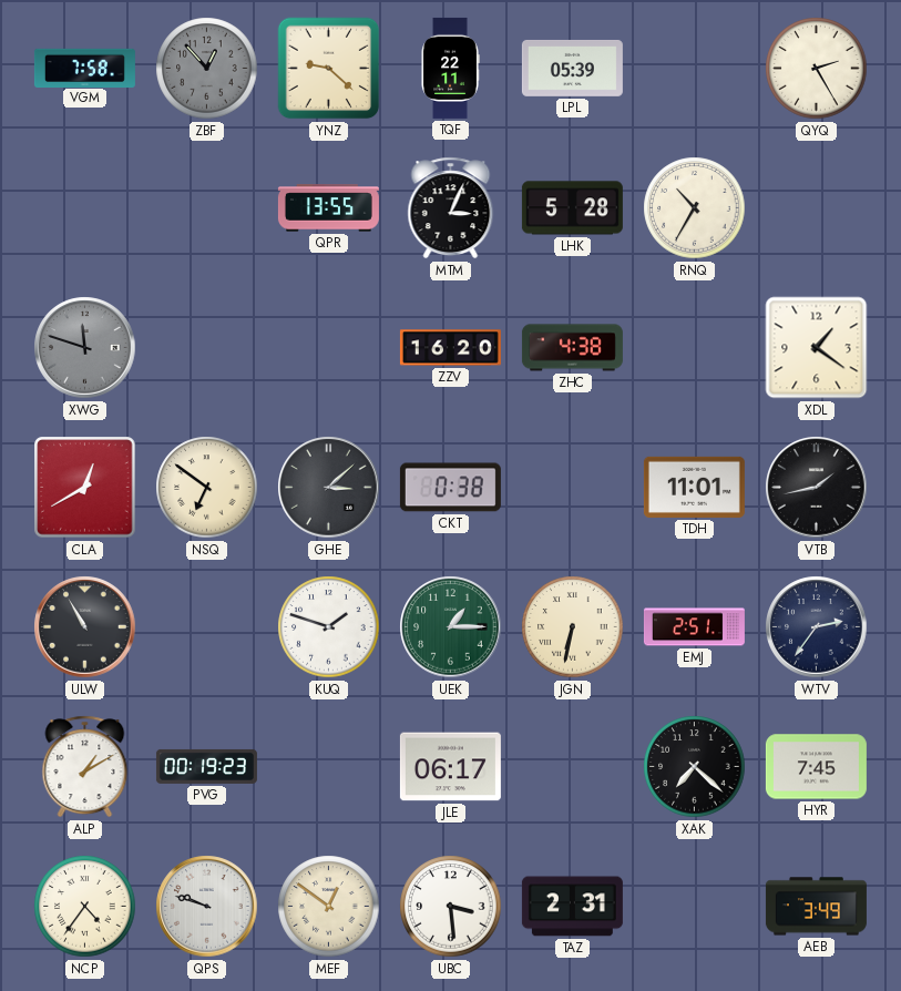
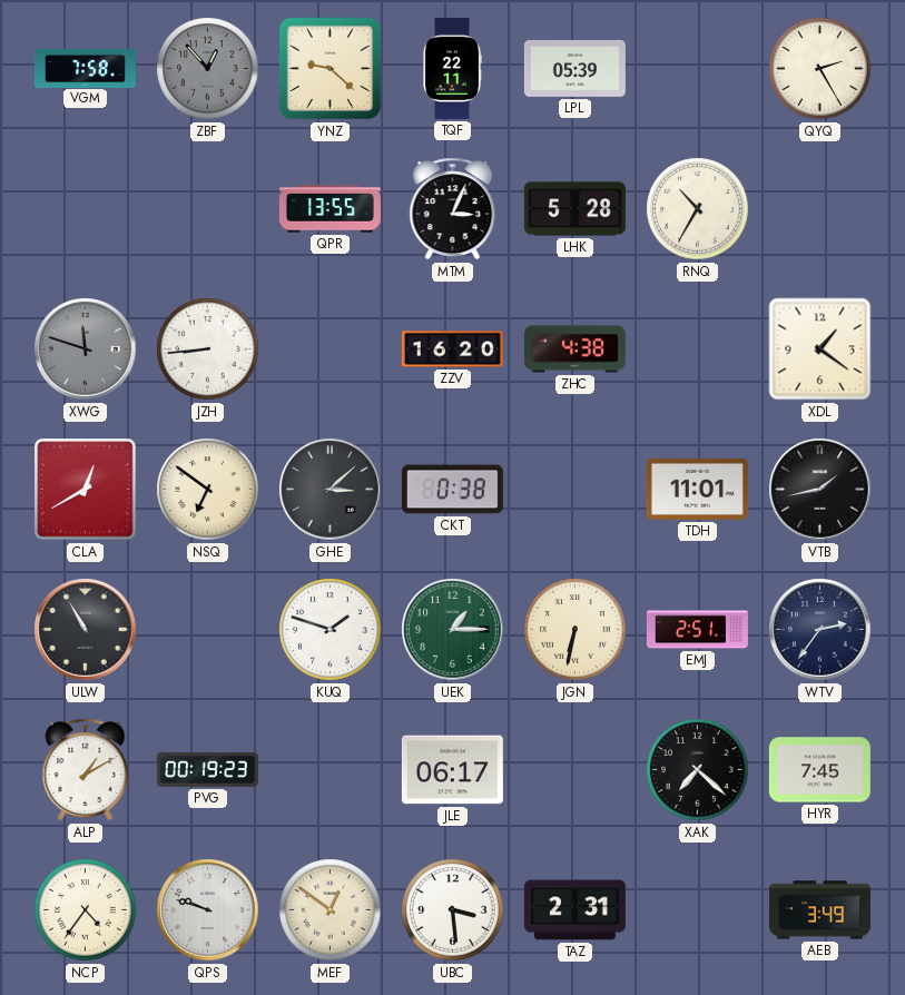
JZH: none -> 8:44
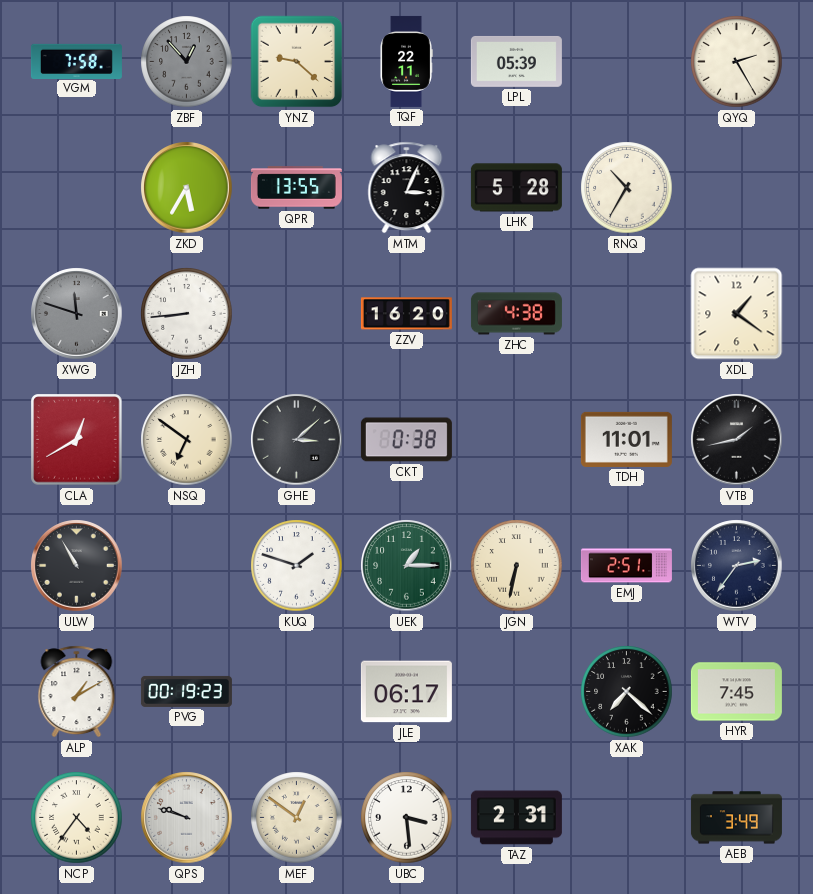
ZKD: none -> 5:35
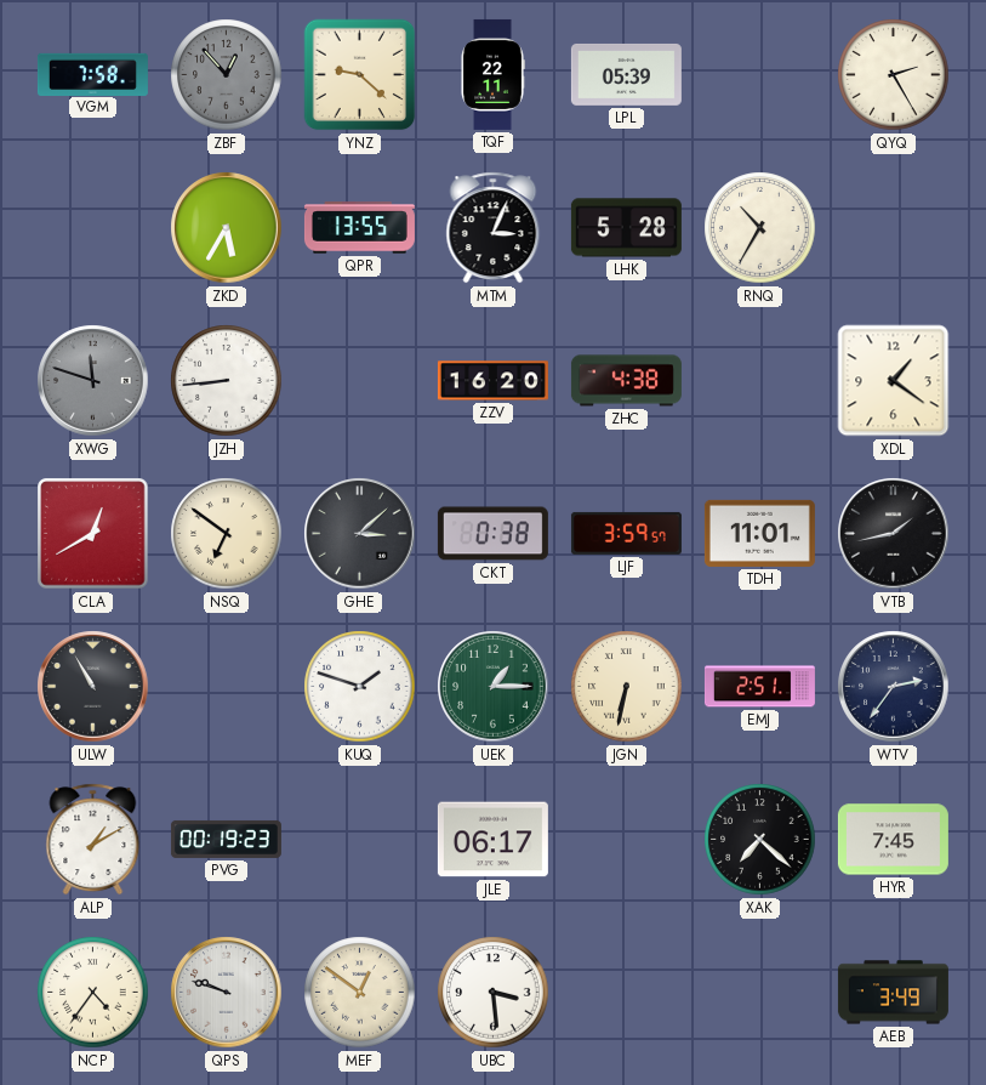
LJF: none -> 3:59
TAZ: 2:31 -> none
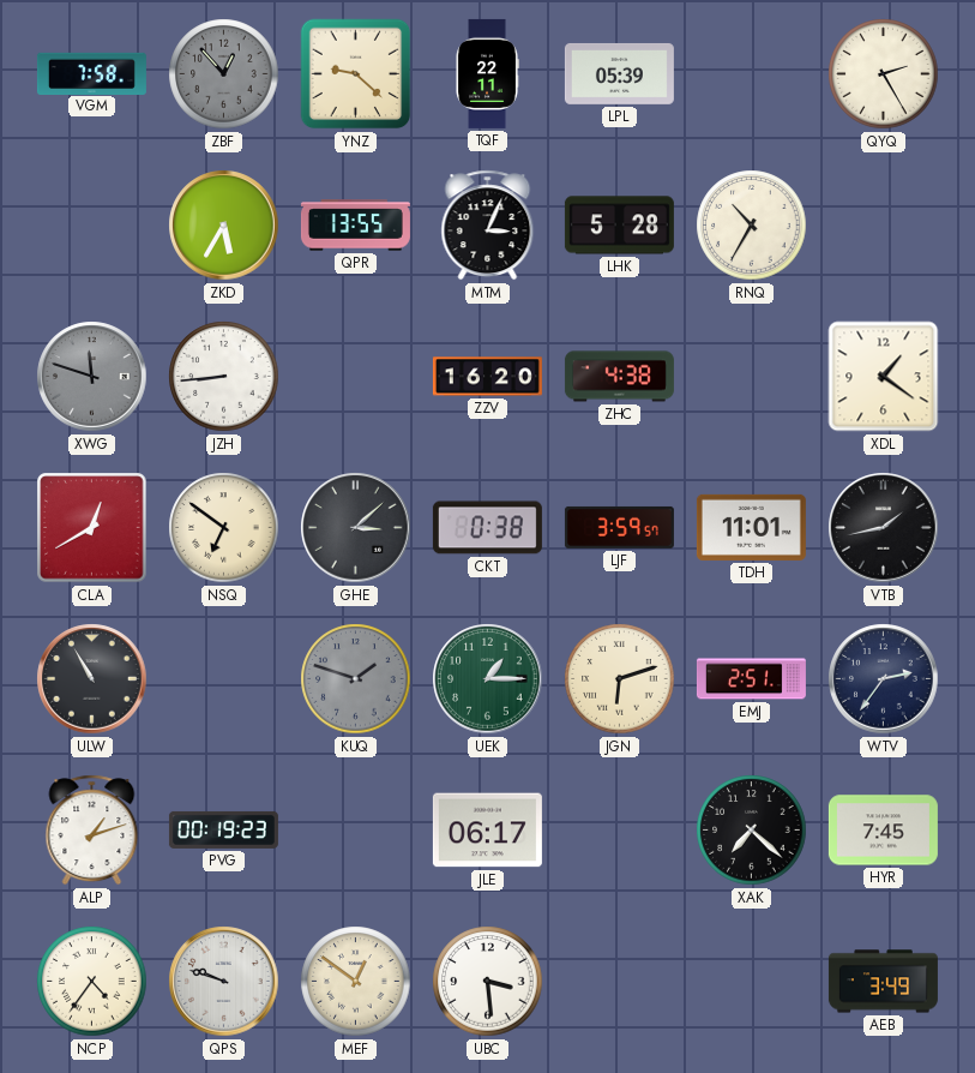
KUQ dial: white -> grey
JGN: 6:32 -> 6:12
ALP: 1:10 -> 1:12
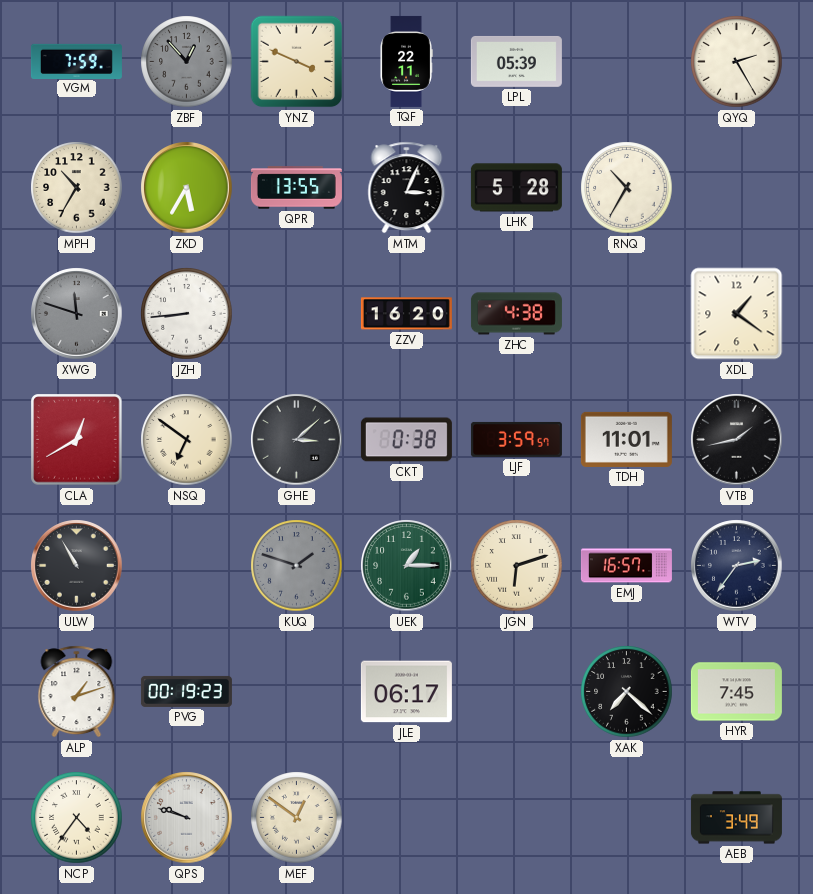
VGM: 7:58 -> 7:59
YNZ: 9:22 -> 3:49
MPH: none -> 10:35
EMJ: 2:51 -> 16:57
UBC: 3:29 -> none
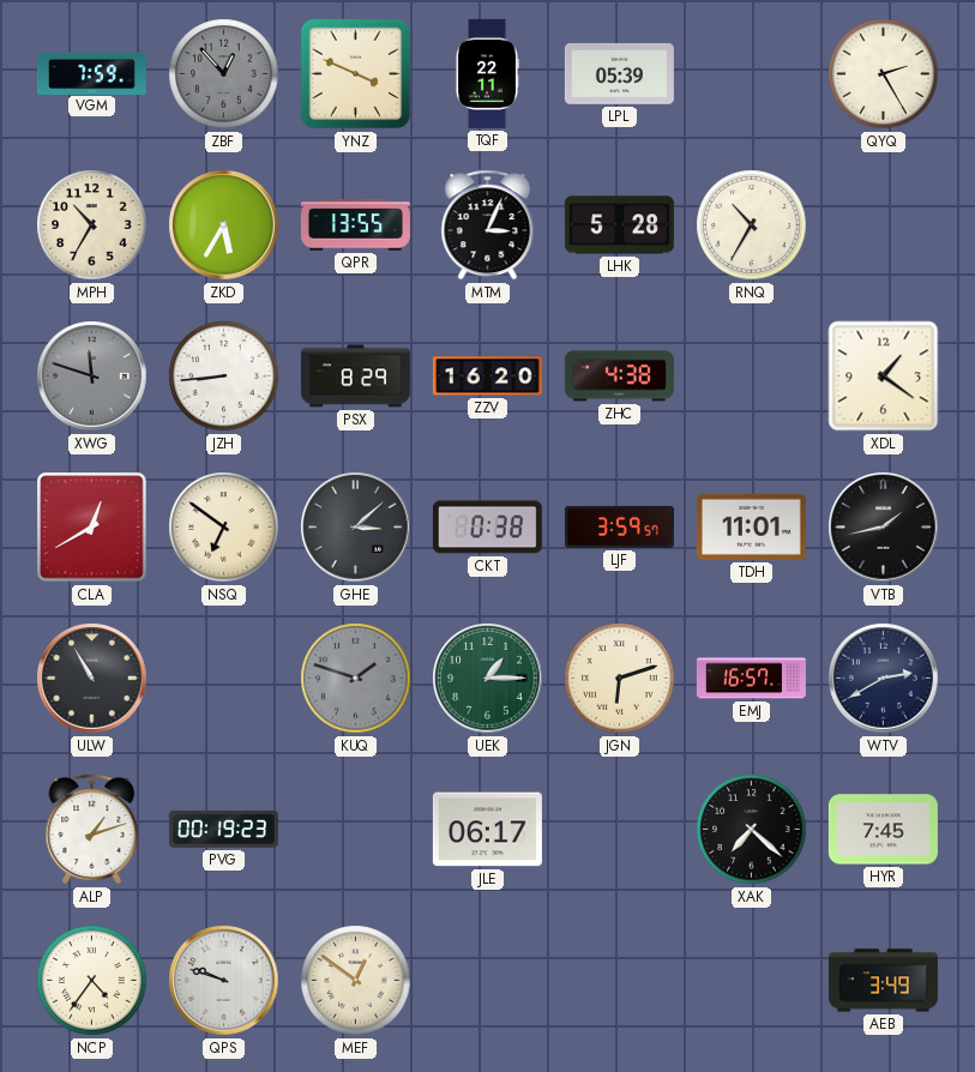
PSX: none -> 8:29
WTV: 2:36 -> 2:40
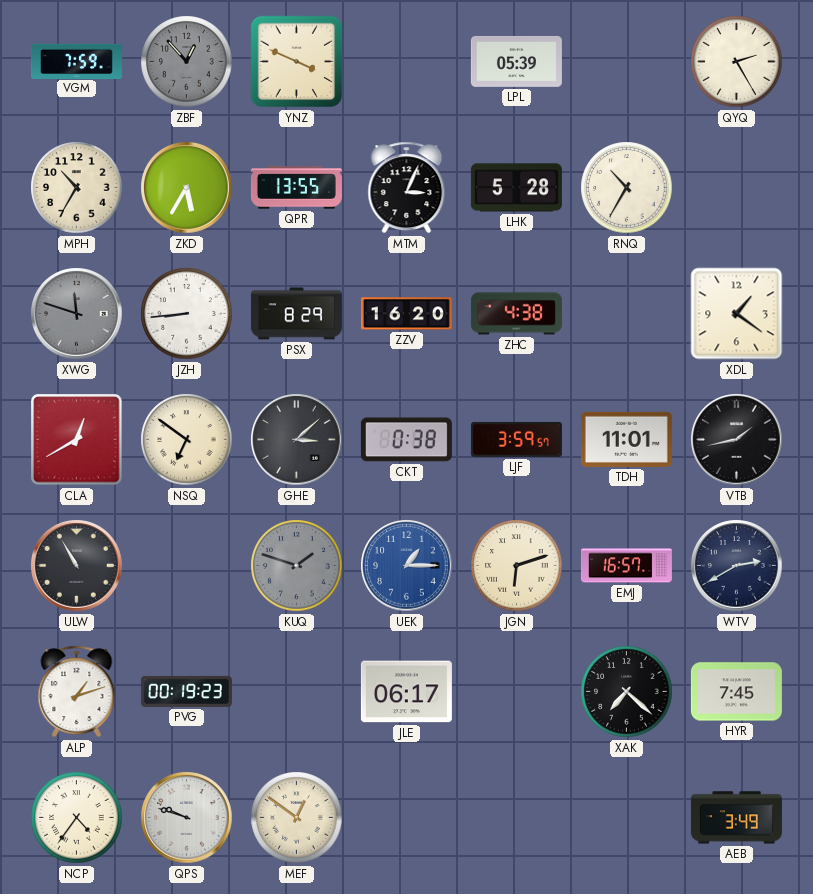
TQF: 22:11 -> none
UEK dial: green -> blue
